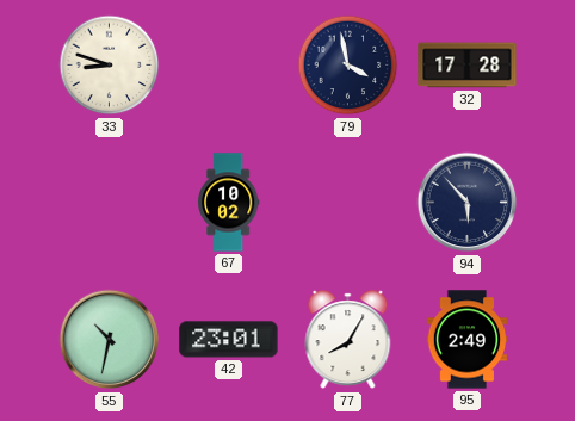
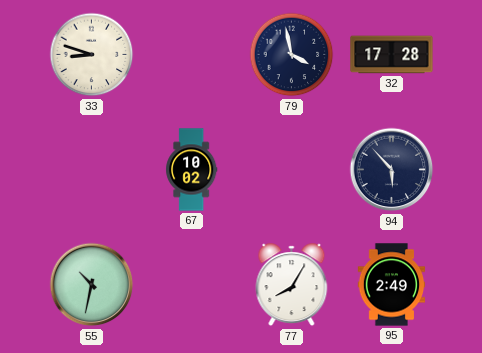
42: 23:01 -> none
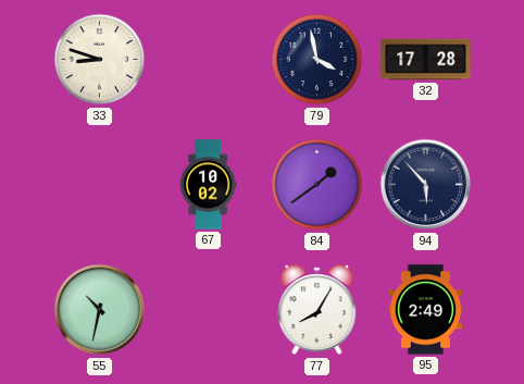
84: none -> 1:39
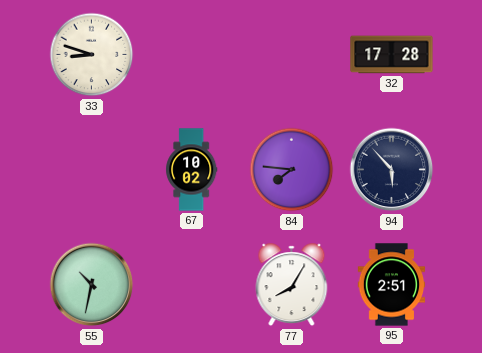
79: 3:58 -> none
84: 1:39 -> 7:46
95: 2:49 -> 2:51
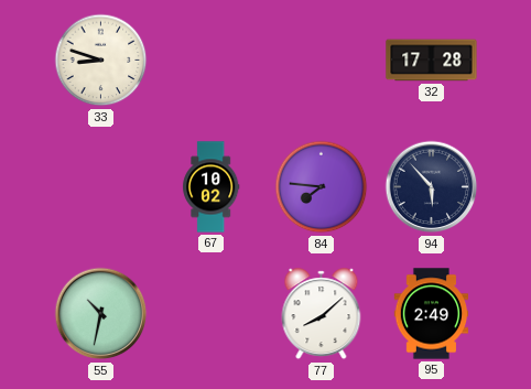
77: 8:05 -> 8:08
95: 2:51 -> 2:49
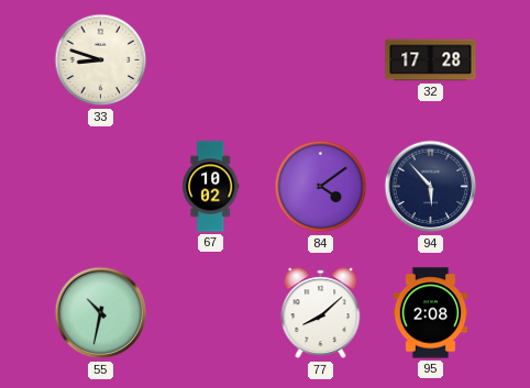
84: 7:46 -> 4:09
95: 2:49 -> 2:08
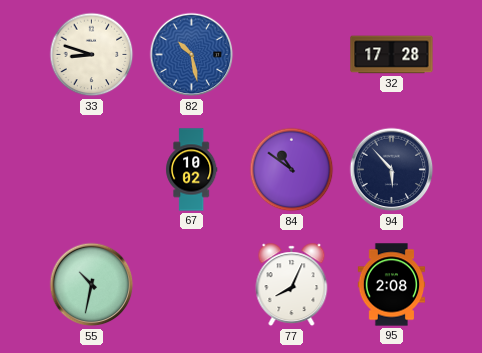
82: none -> 10:28
84: 4:09 -> 10:51
77: 8:08 -> 8:04
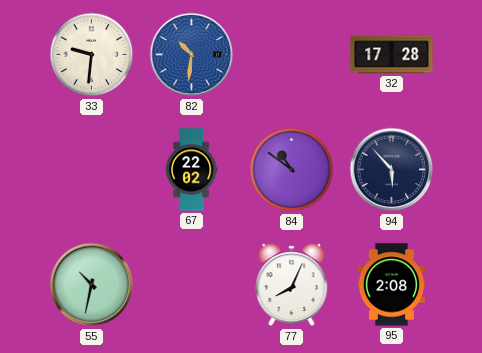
33: 8:48 -> 9:31
82: 10:28 -> 10:31
67: 10:02 -> 22:02
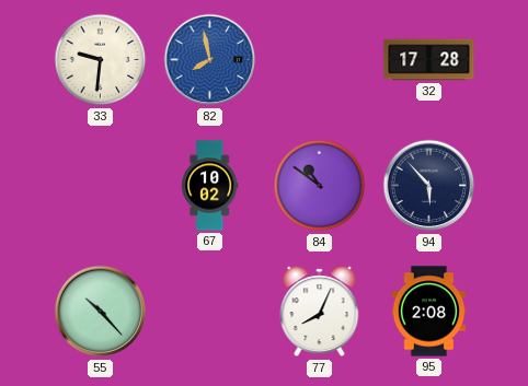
82: 10:31 -> 7:58
67: 22:02 -> 10:02
55: 10:32 -> 10:23
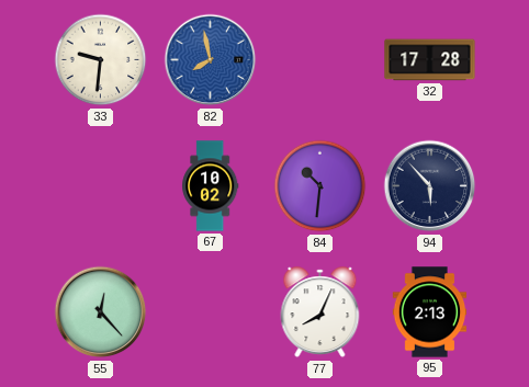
84: 10:51 -> 10:31
55: 10:23 -> 12:23
95: 2:08 -> 2:13
